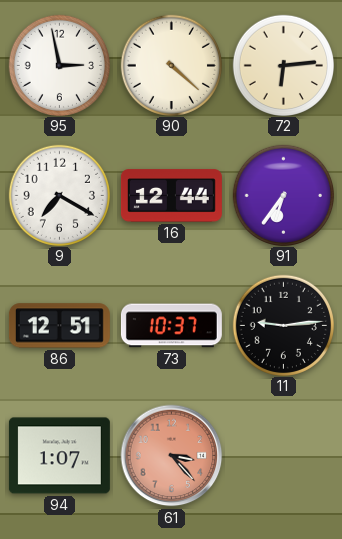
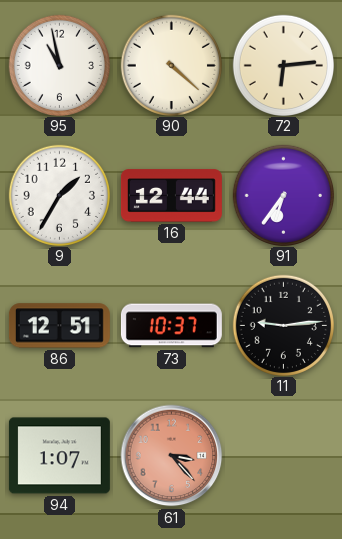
95: 2:58 -> 10:58
9: 7:20 -> 1:35
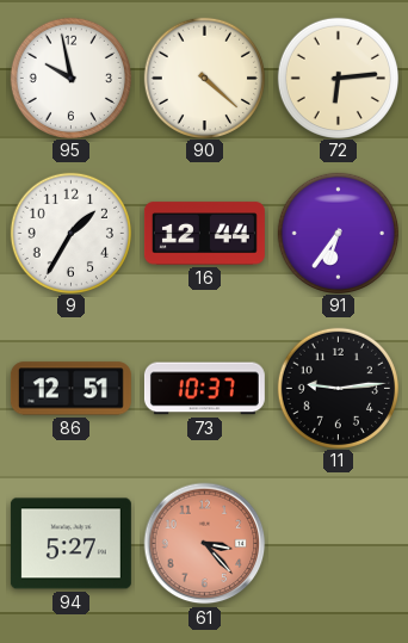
95: 10:58 -> 9:58
94: 1:07 -> 5:27
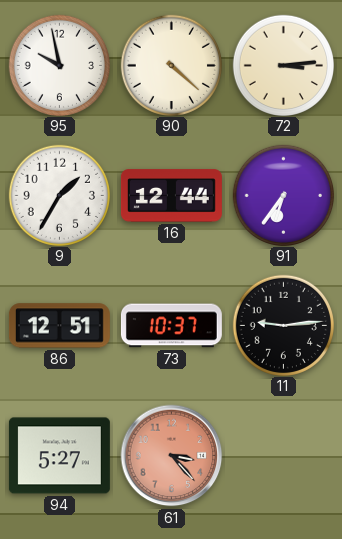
72: 6:14 -> 3:14
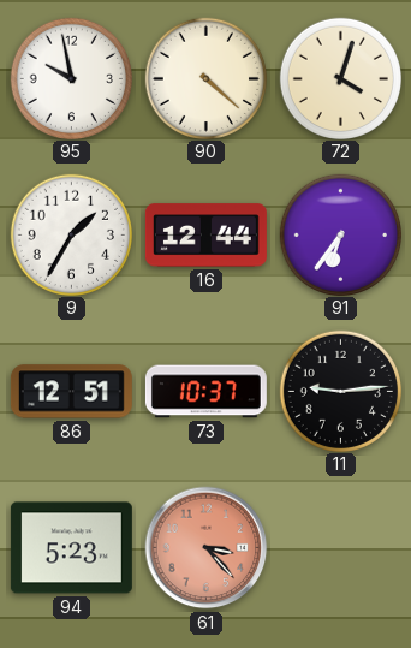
72: 3:14 -> 4:03
94: 5:27 -> 5:23
